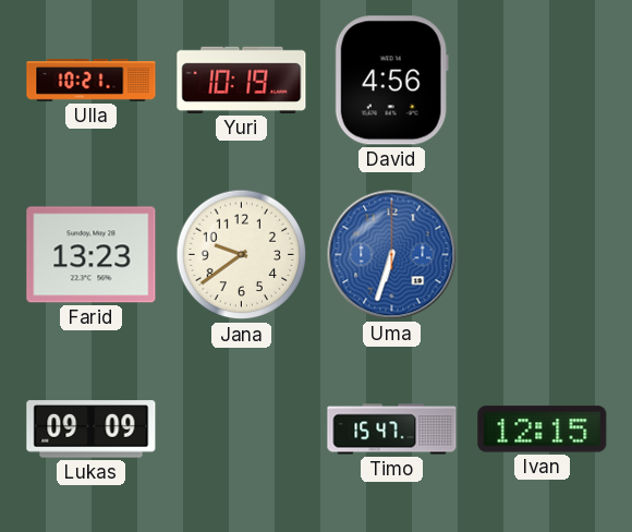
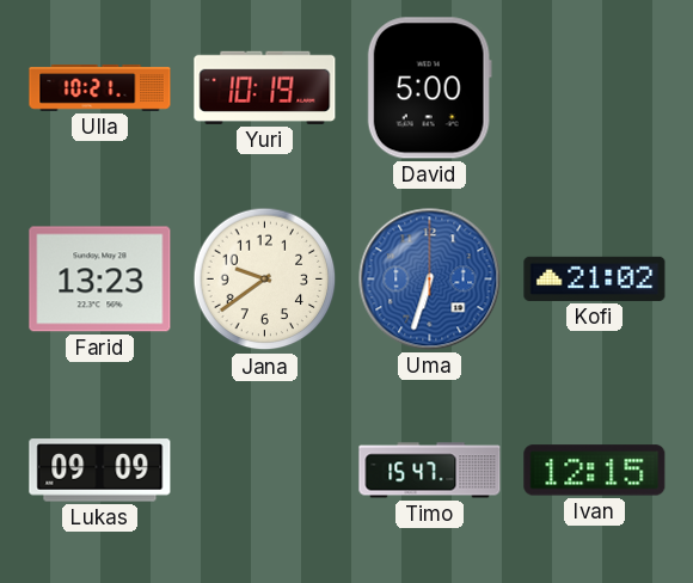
David: 4:56 -> 5:00
Kofi: none -> 21:02
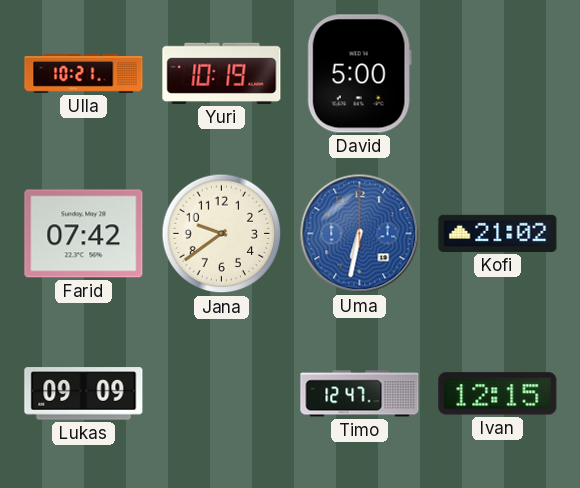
Farid: 13:23 -> 07:42
Uma: 6:33 -> 6:32
Timo: 15:47 -> 12:47
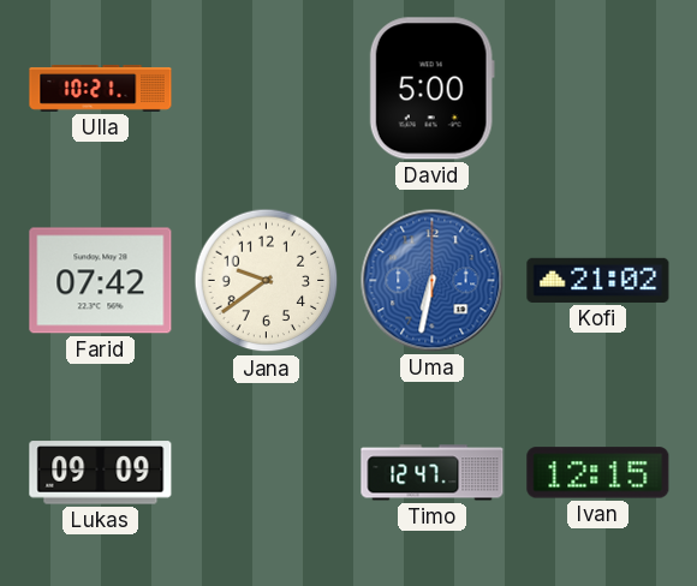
Yuri: 10:19 -> none
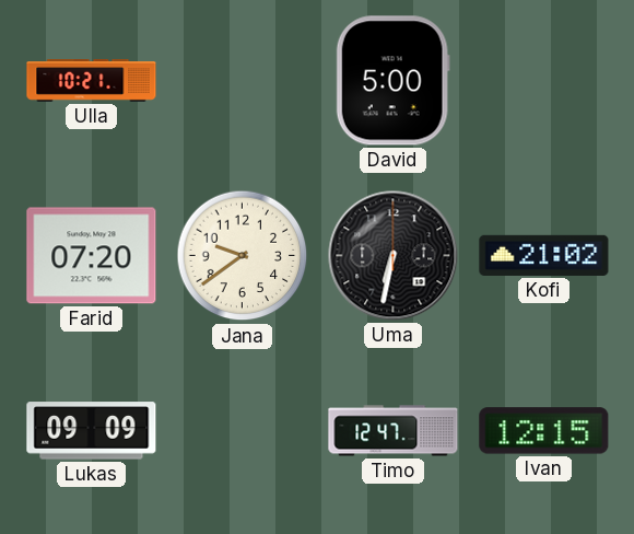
Farid: 07:42 -> 07:20
Uma dial: blue -> black
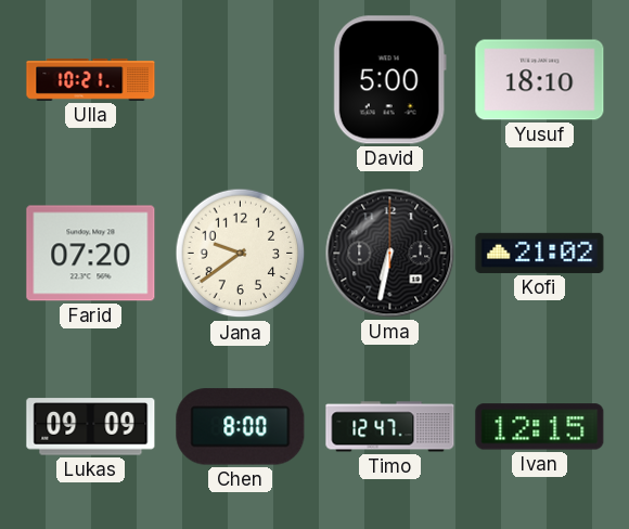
Yusuf: none -> 18:10
Chen: none -> 8:00
